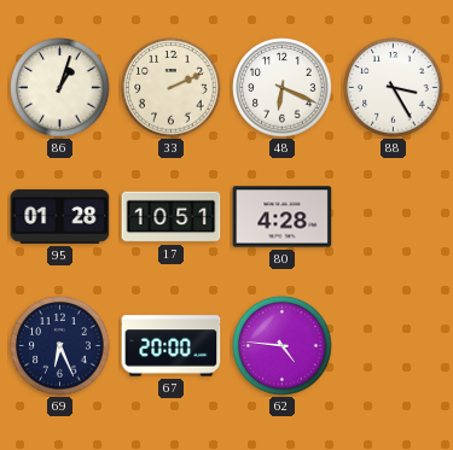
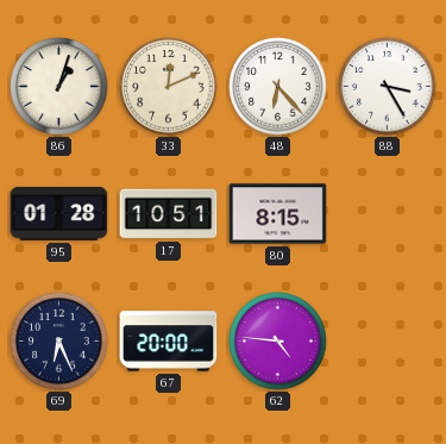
33: 2:11 -> 12:11
48: 6:19 -> 6:23
80: 4:28 -> 8:15
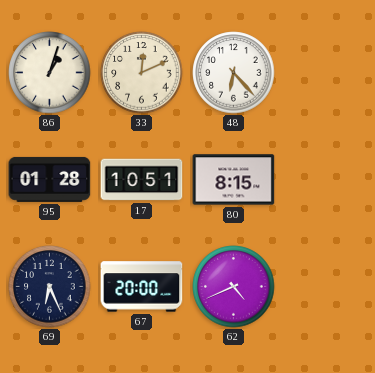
88: 3:25 -> none
62: 4:46 -> 4:41
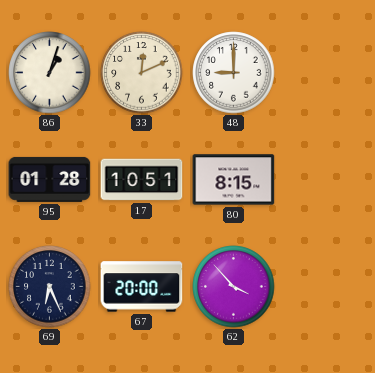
48: 6:23 -> 9:00
62: 4:41 -> 3:53
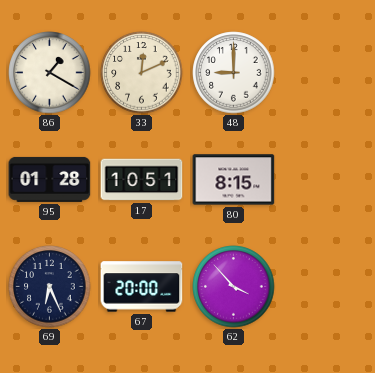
86: 1:03 -> 1:20
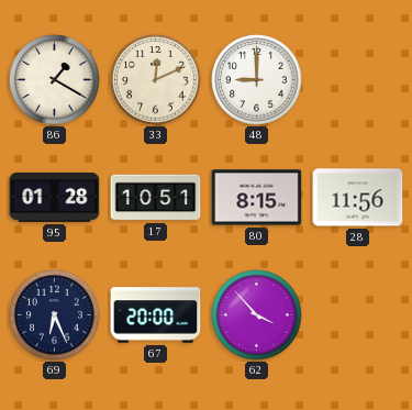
28: none -> 11:56
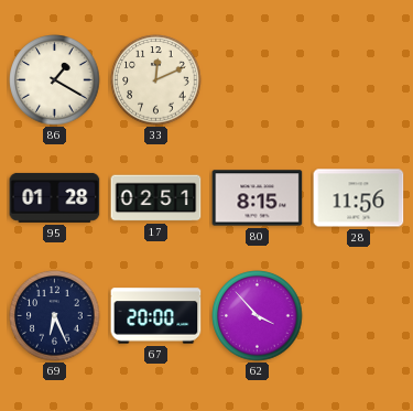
48: 9:00 -> none
17: 10:51 -> 02:51
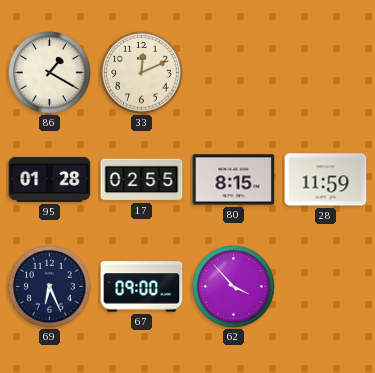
17: 02:51 -> 02:55
28: 11:56 -> 11:59
67: 20:00 -> 09:00
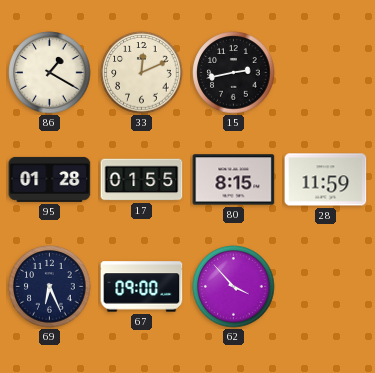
15: none -> 2:43
17: 02:55 -> 01:55
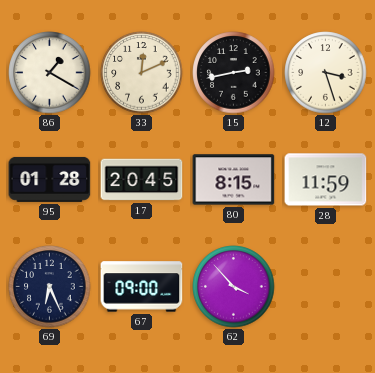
12: none -> 3:27
17: 01:55 -> 20:45
